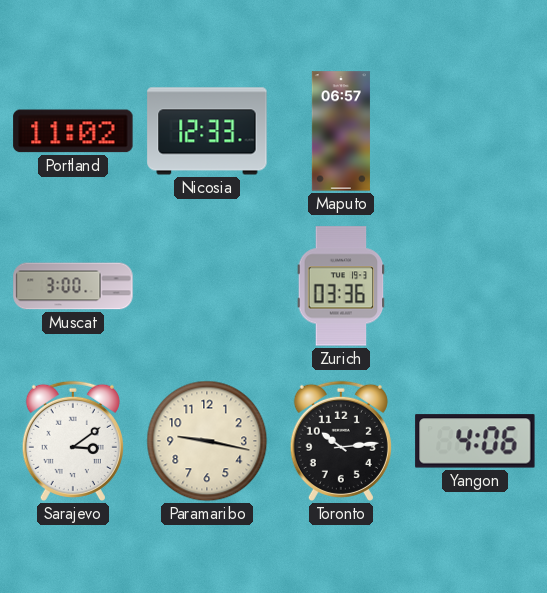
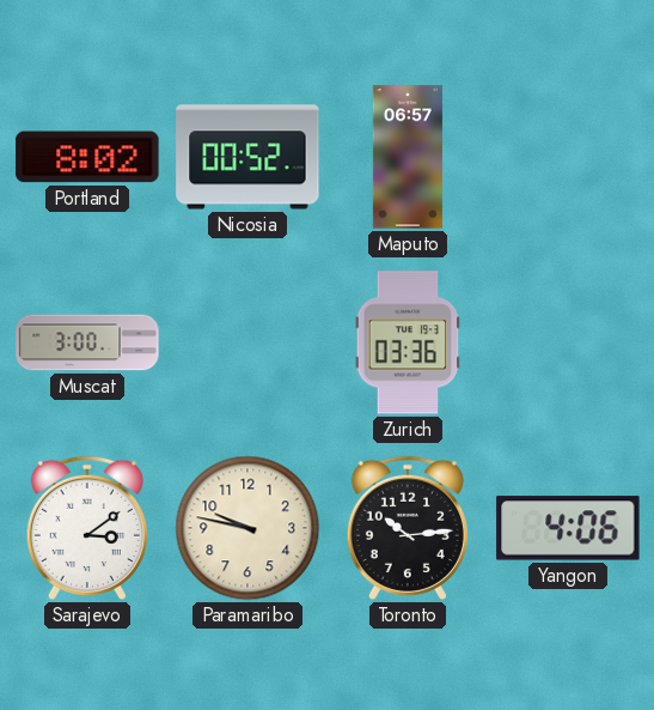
Portland: 11:02 -> 8:02
Nicosia: 12:33 -> 00:52
Paramaribo: 9:17 -> 9:47
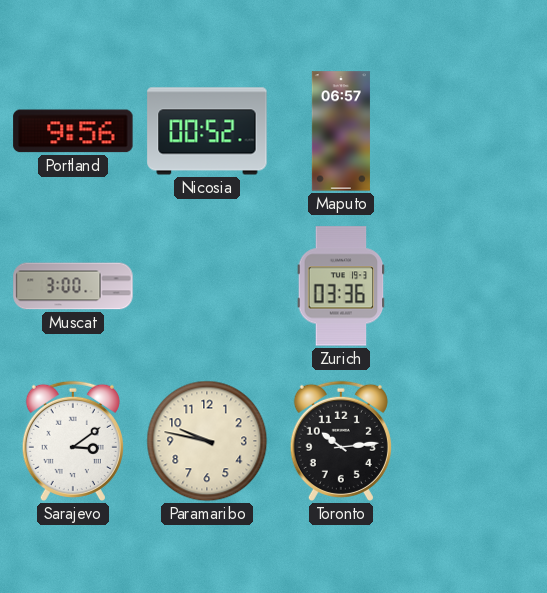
Portland: 8:02 -> 9:56
Yangon: 4:06 -> none
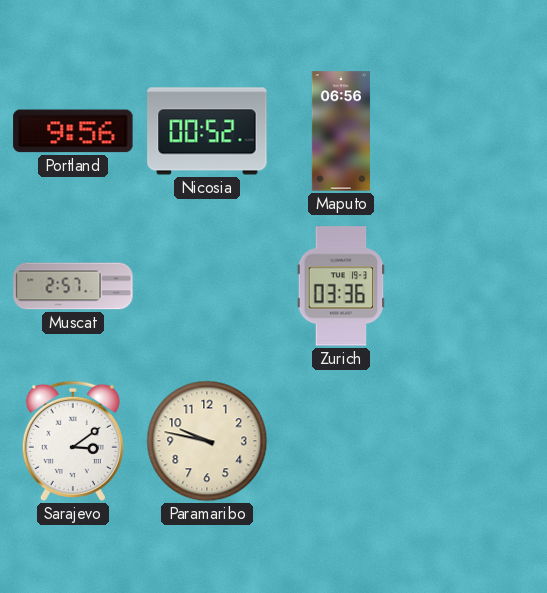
Maputo: 06:57 -> 06:56
Muscat: 3:00 -> 2:57
Toronto: 10:14 -> none
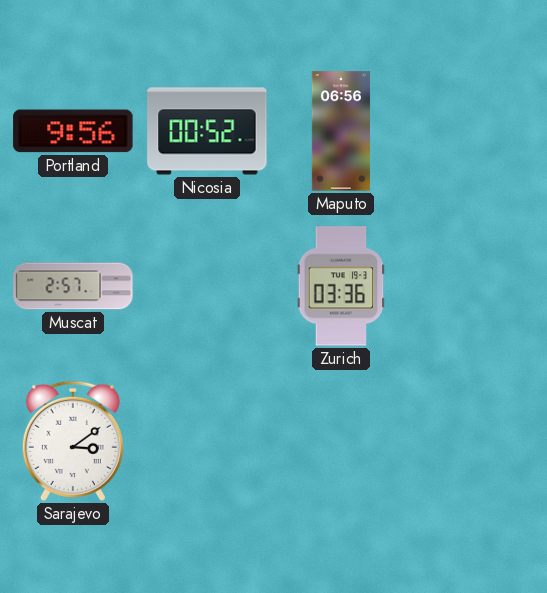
Paramaribo: 9:47 -> none
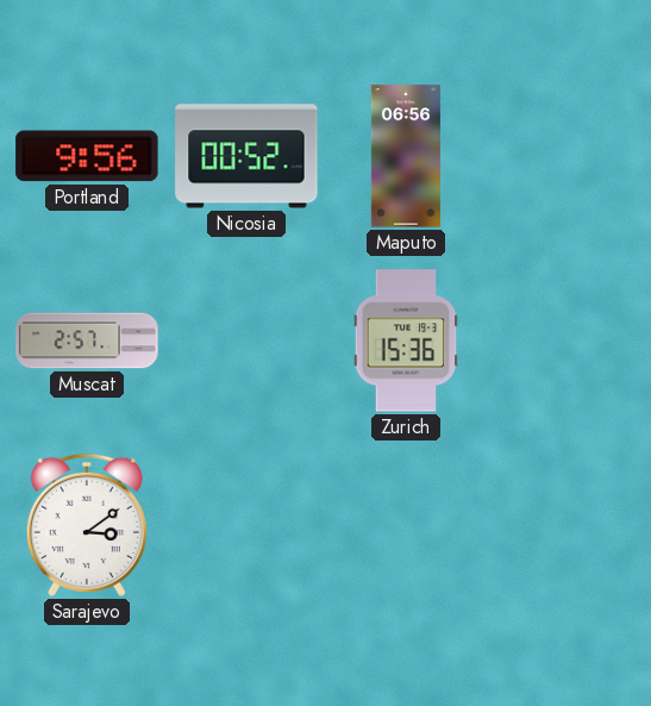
Zurich: 03:36 -> 15:36
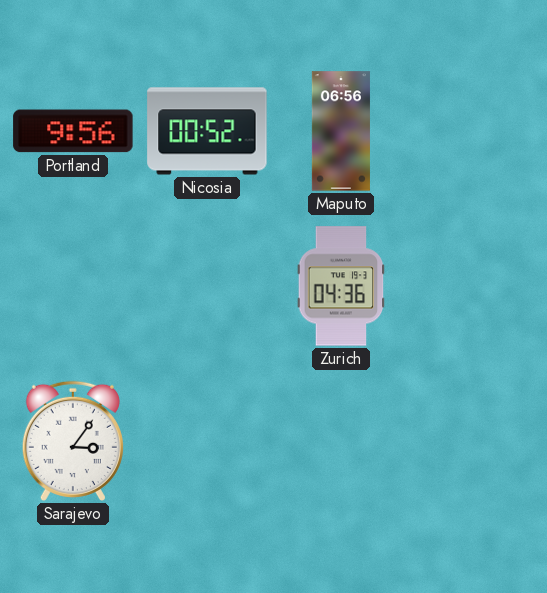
Muscat: 2:57 -> none
Zurich: 15:36 -> 04:36
Sarajevo: 3:09 -> 3:06
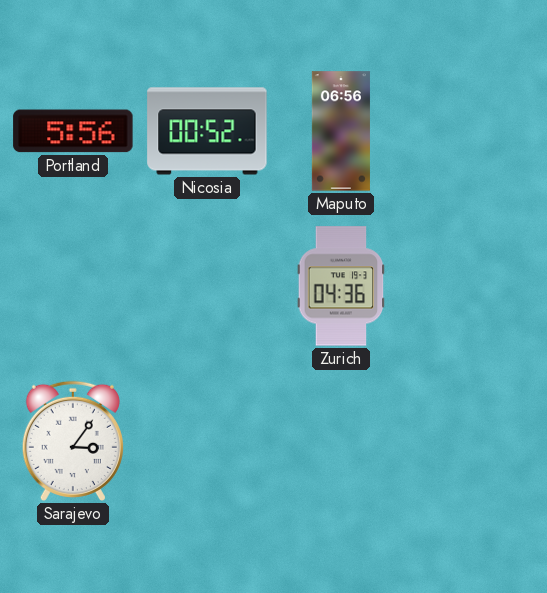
Portland: 9:56 -> 5:56
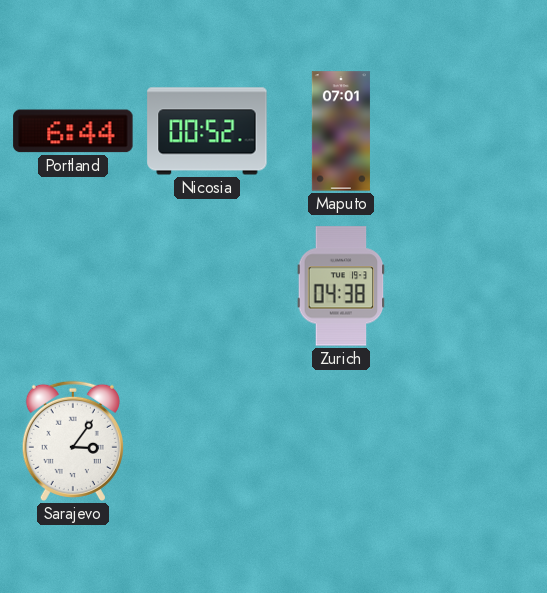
Portland: 5:56 -> 6:44
Maputo: 06:56 -> 07:01
Zurich: 04:36 -> 04:38
